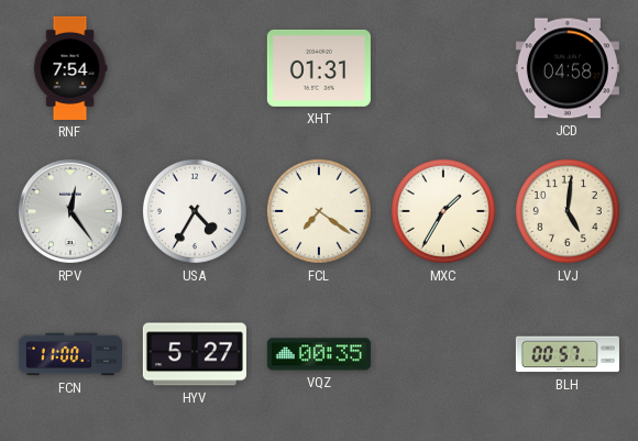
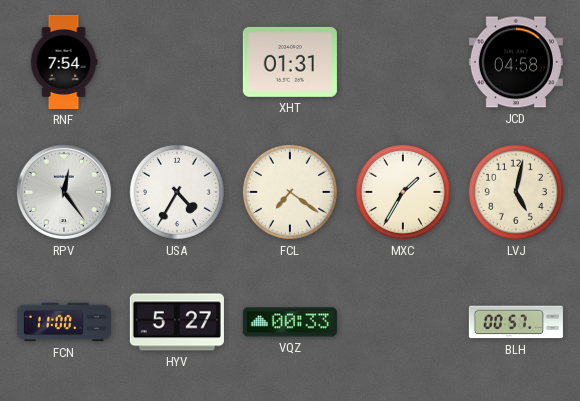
LVJ: 5:01 -> 5:02
VQZ: 00:35 -> 00:33
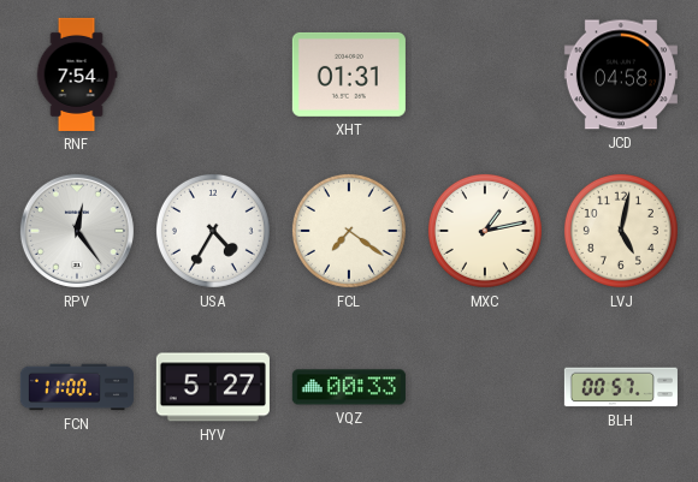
MXC: 1:35 -> 1:13
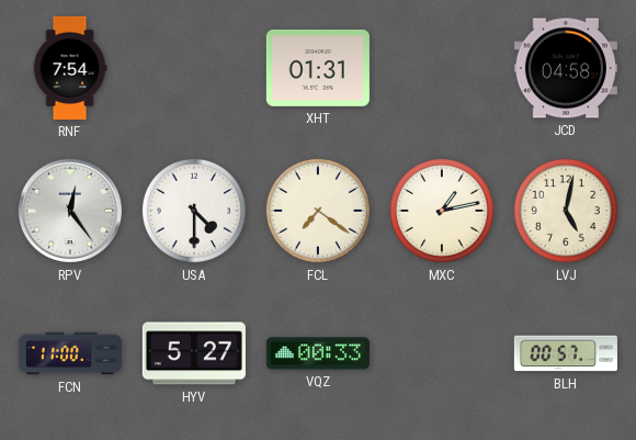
USA: 4:35 -> 4:30
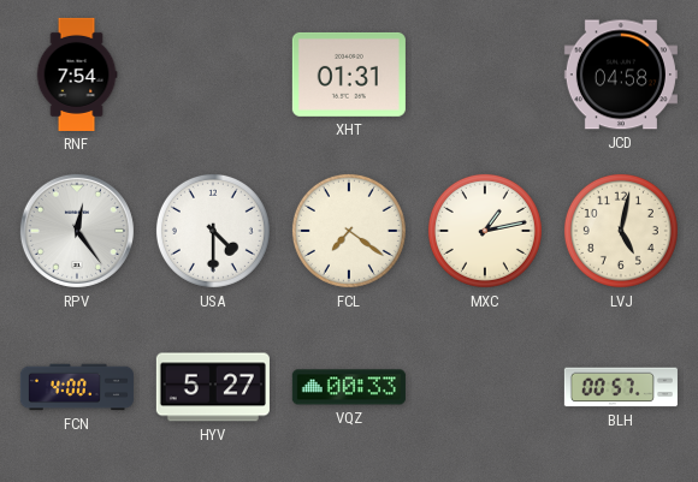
FCN: 11:00 -> 4:00
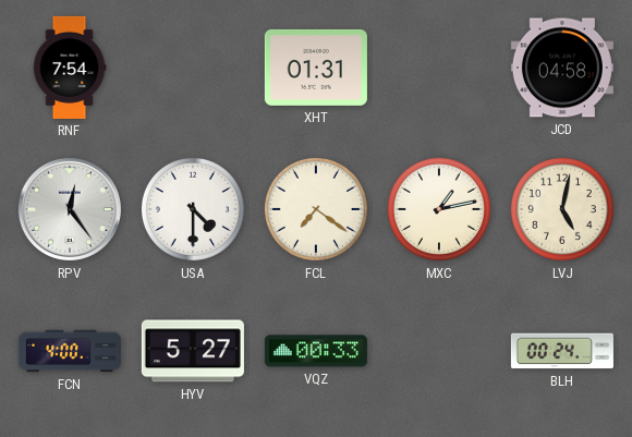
BLH: 00:57 -> 00:24
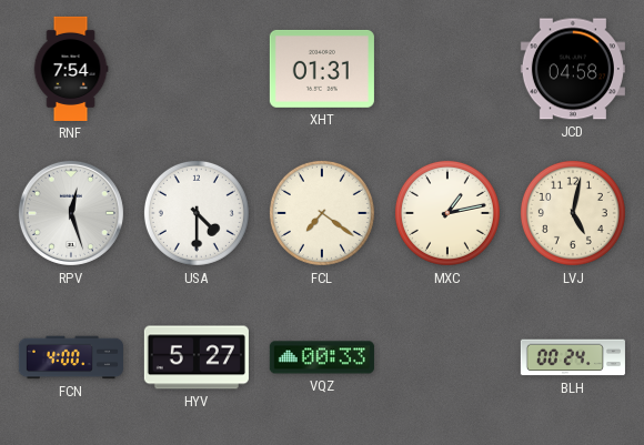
RPV: 12:24 -> 12:27
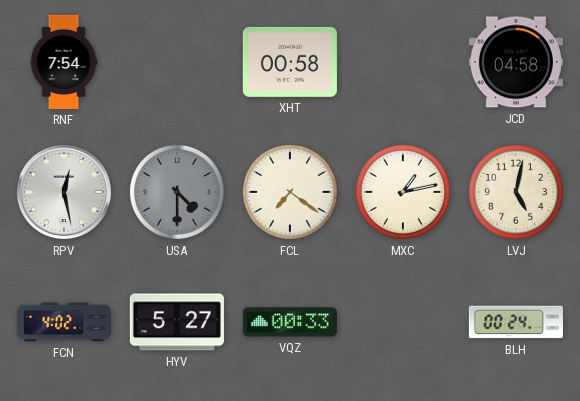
XHT: 01:31 -> 00:58
RPV: 12:27 -> 12:28
USA dial: white -> grey
FCN: 4:00 -> 4:02
